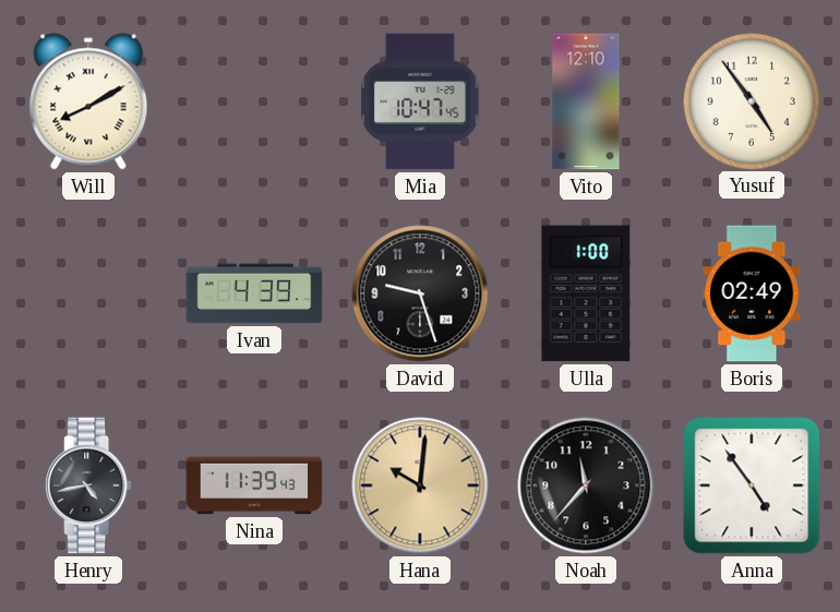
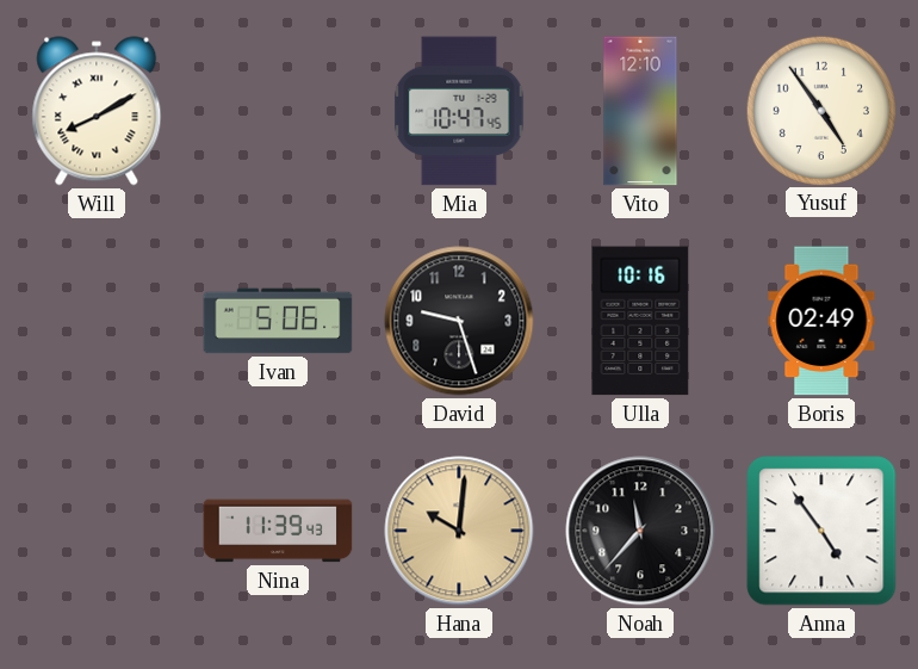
Ivan: 4:39 -> 5:06
Ulla: 1:00 -> 10:16
Henry: 4:43 -> none
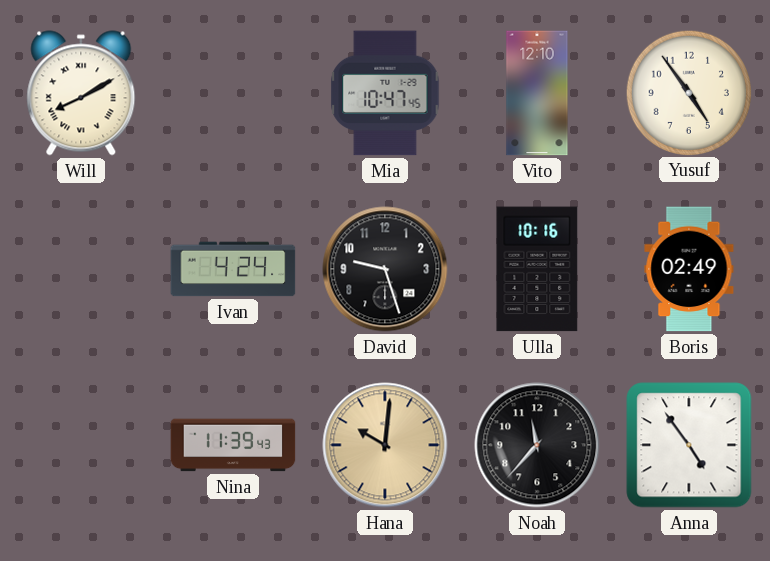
Ivan: 5:06 -> 4:24
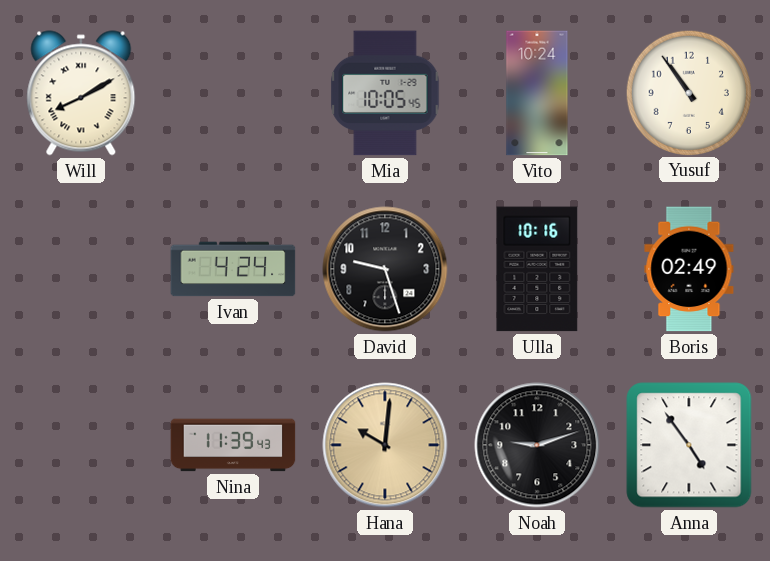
Mia: 10:47 -> 10:05
Vito: 12:10 -> 10:24
Yusuf: 4:54 -> 10:54
Noah: 11:37 -> 9:12
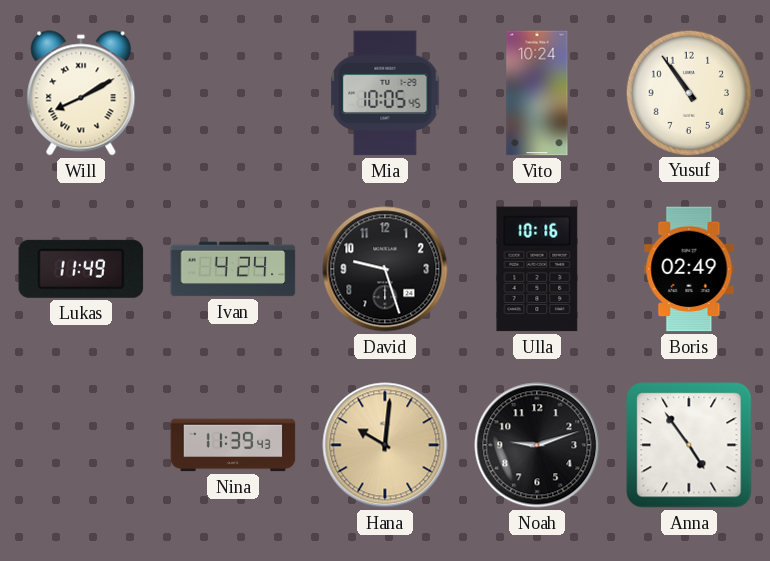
Lukas: none -> 11:49
